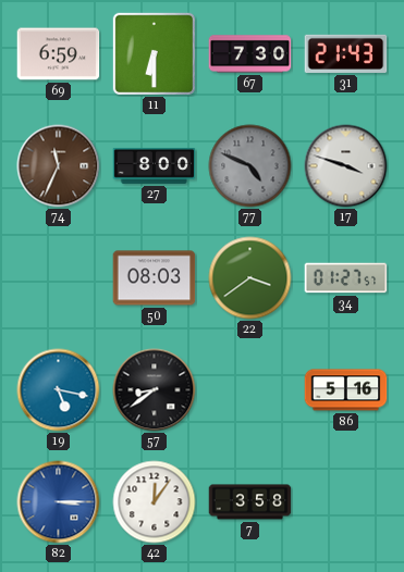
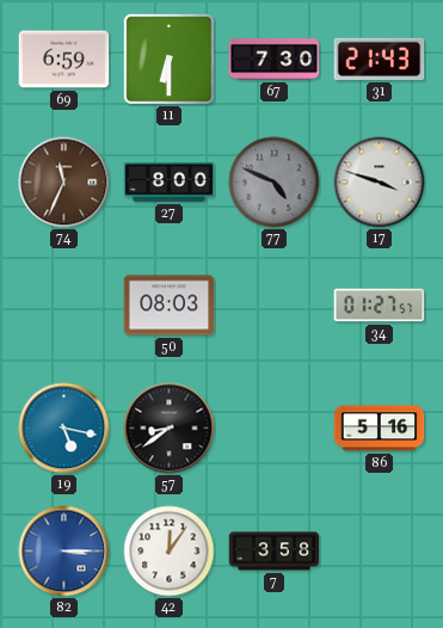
22: 3:39 -> none
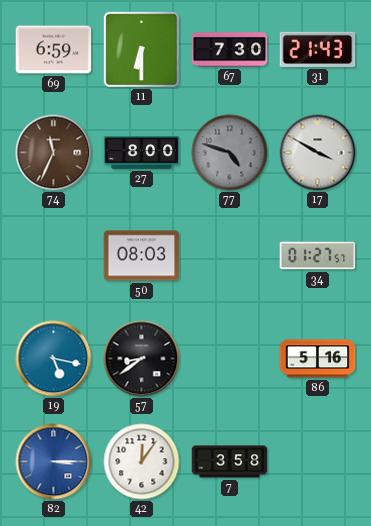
77: 4:49 -> 4:48
17: 3:48 -> 3:50
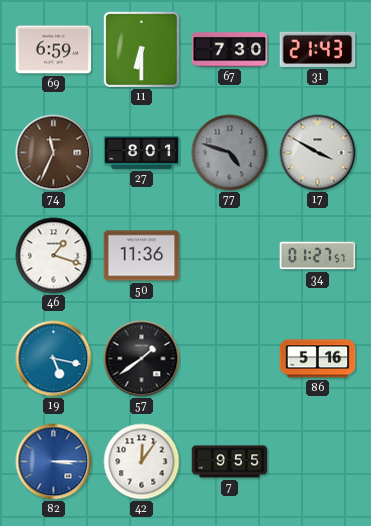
27: 8:00 -> 8:01
46: none -> 1:18
50: 08:03 -> 11:36
57: 8:39 -> 1:39
7: 3:58 -> 9:55
